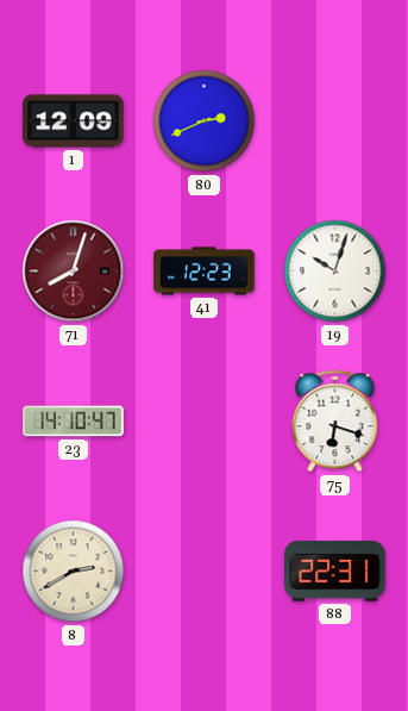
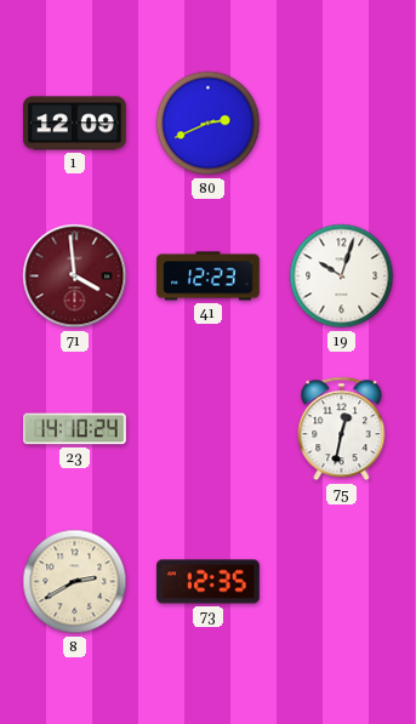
71: 8:03 -> 3:59
23: 14:10:47 -> 14:10:24
75: 6:18 -> 12:32
73: none -> 12:35
88: 22:31 -> none
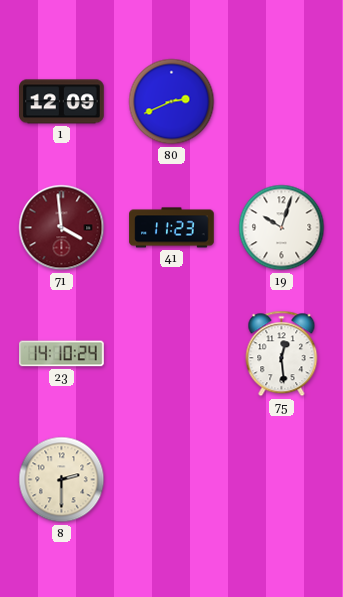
41: 12:23 -> 11:23
75: 12:32 -> 12:29
8: 2:40 -> 2:30
73: 12:35 -> none
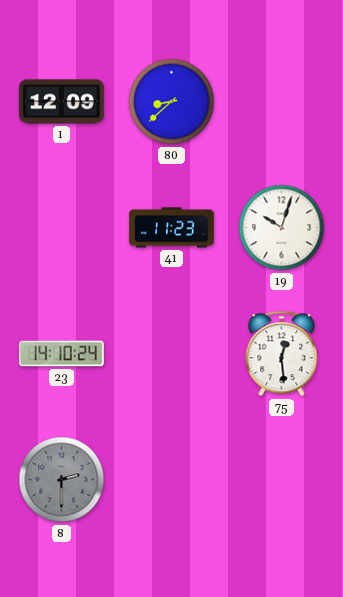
80: 2:41 -> 8:38
71: 3:59 -> none
8 dial: cream -> grey
